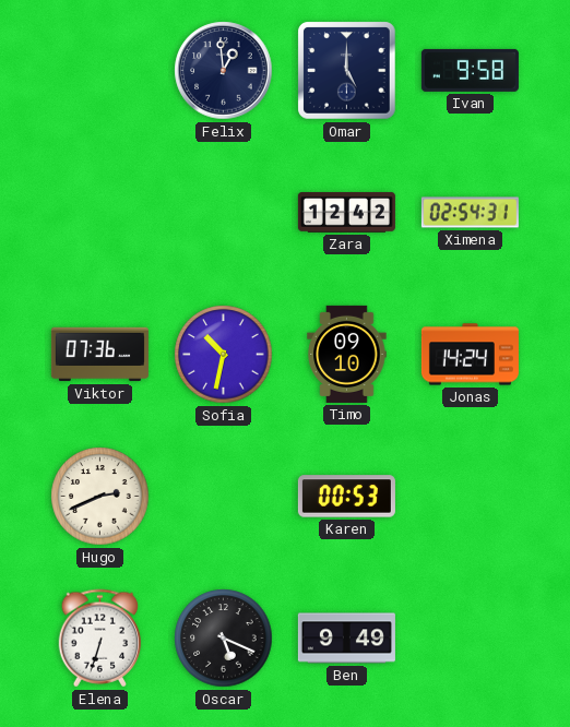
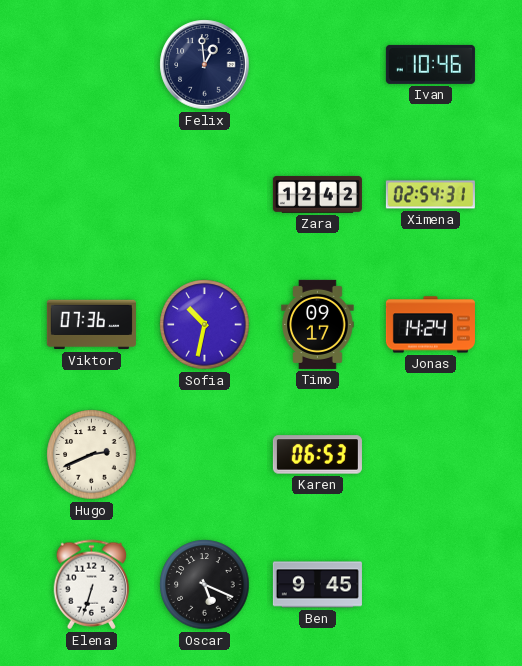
Omar: 5:00 -> none
Ivan: 9:58 -> 10:46
Timo: 09:10 -> 09:17
Karen: 00:53 -> 06:53
Ben: 9:49 -> 9:45
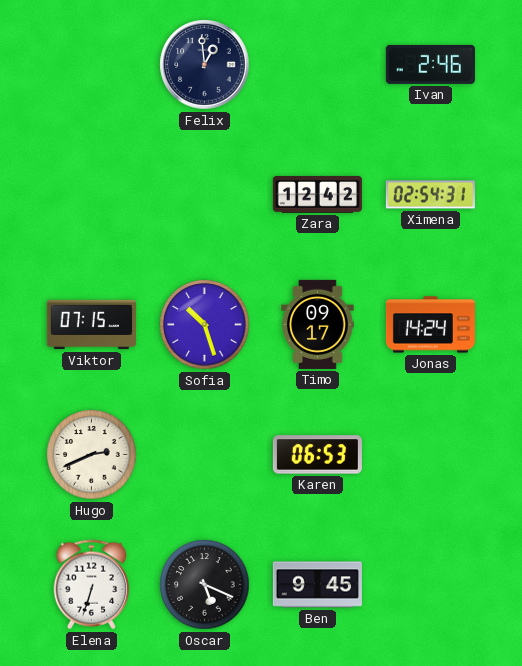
Ivan: 10:46 -> 2:46
Viktor: 07:36 -> 07:15
Sofia: 10:32 -> 10:27
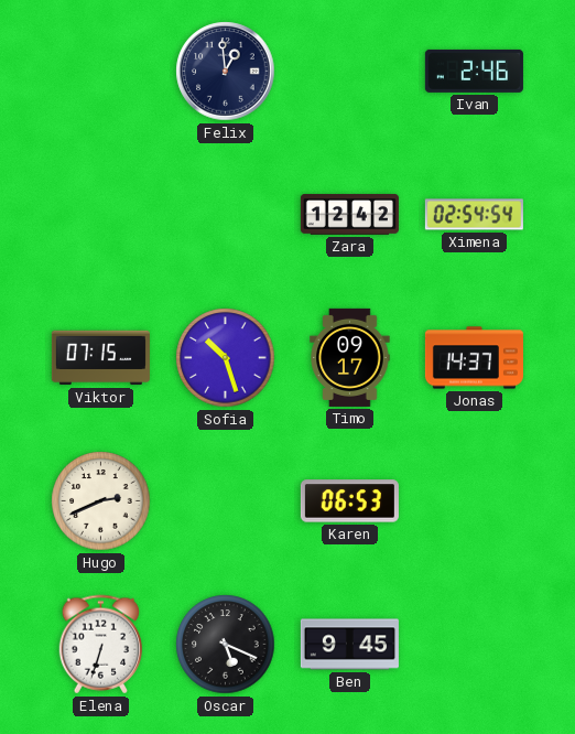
Ximena: 02:54:31 -> 02:54:54
Jonas: 14:24 -> 14:37
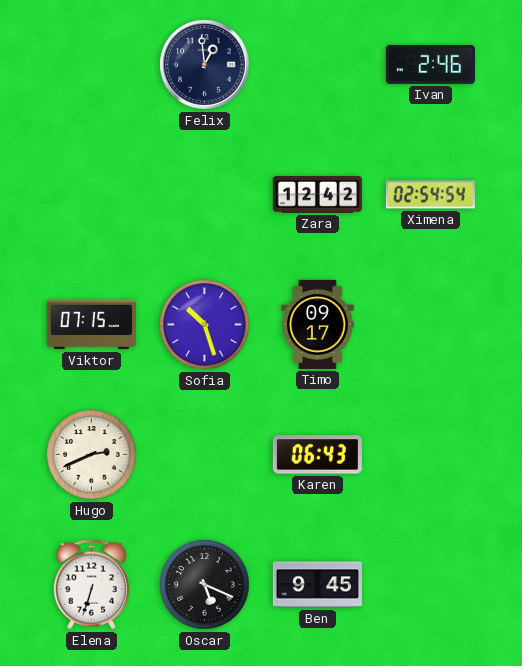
Jonas: 14:37 -> none
Karen: 06:53 -> 06:43
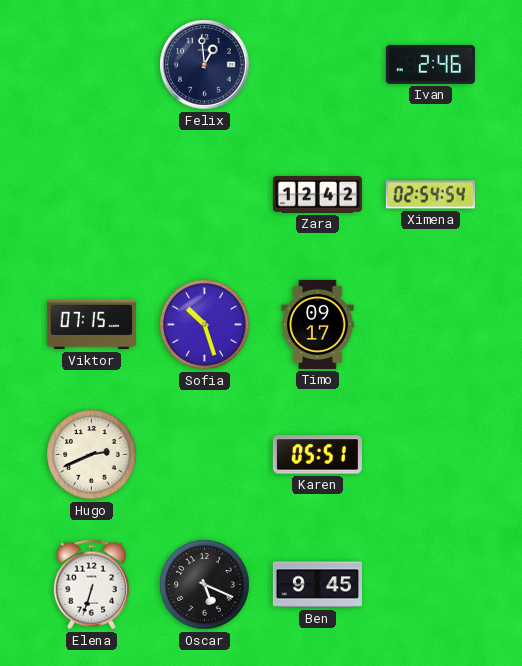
Karen: 06:43 -> 05:51
